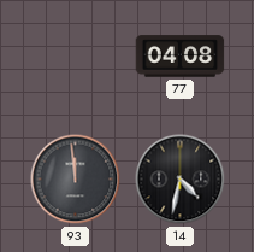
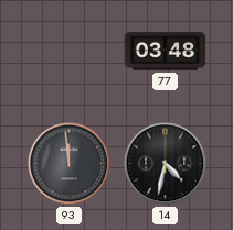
77: 04:08 -> 03:48
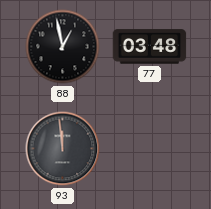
88: none -> 12:58
14: 4:32 -> none
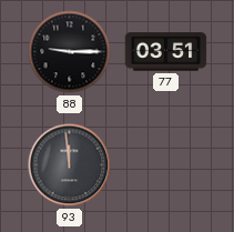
88: 12:58 -> 9:15
77: 03:48 -> 03:51
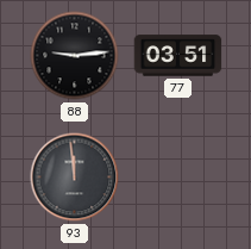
88: 9:15 -> 9:14
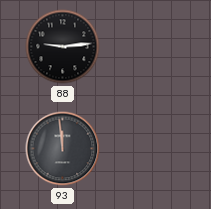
77: 03:51 -> none
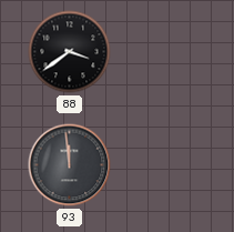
88: 9:14 -> 3:39
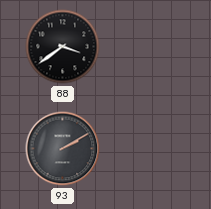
93: 11:59 -> 2:10
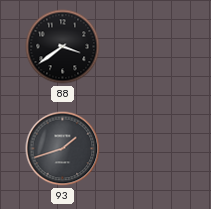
93: 2:10 -> 1:42
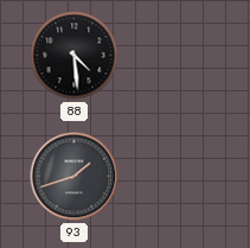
88: 3:39 -> 4:29
